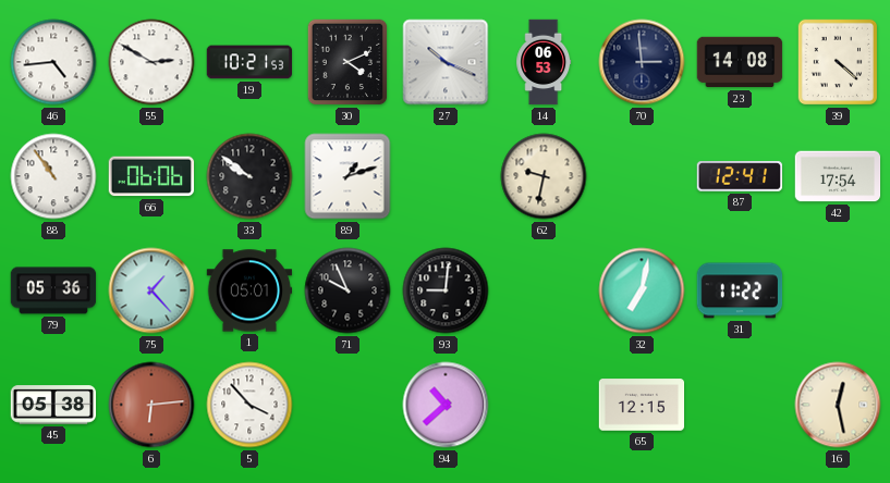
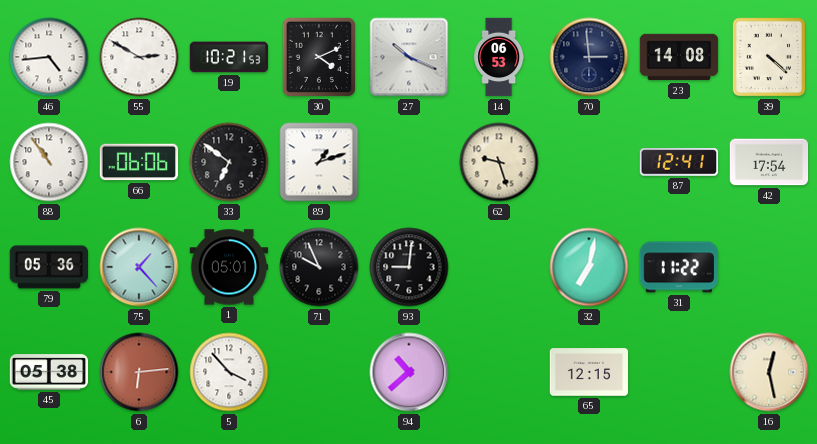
33: 9:51 -> 6:51
62: 9:32 -> 9:27
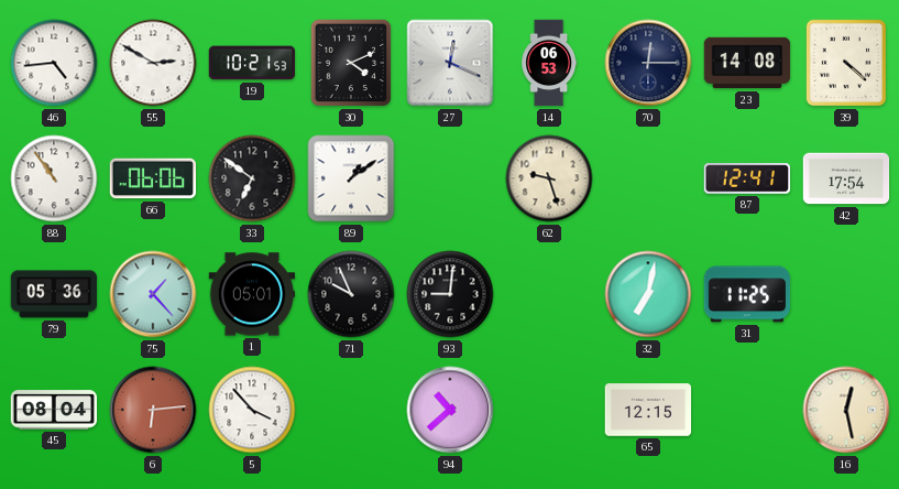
27: 10:19 -> 12:19
70: 2:59 -> 12:15
89: 1:12 -> 1:09
31: 11:22 -> 11:25
45: 05:38 -> 08:04
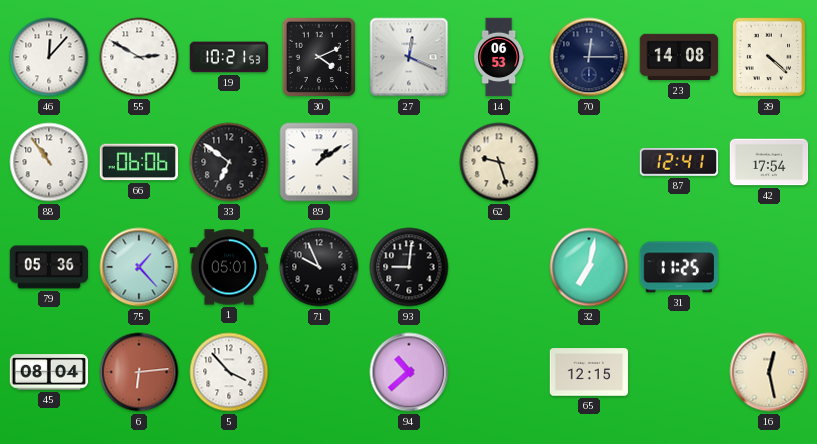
46: 4:44 -> 12:07
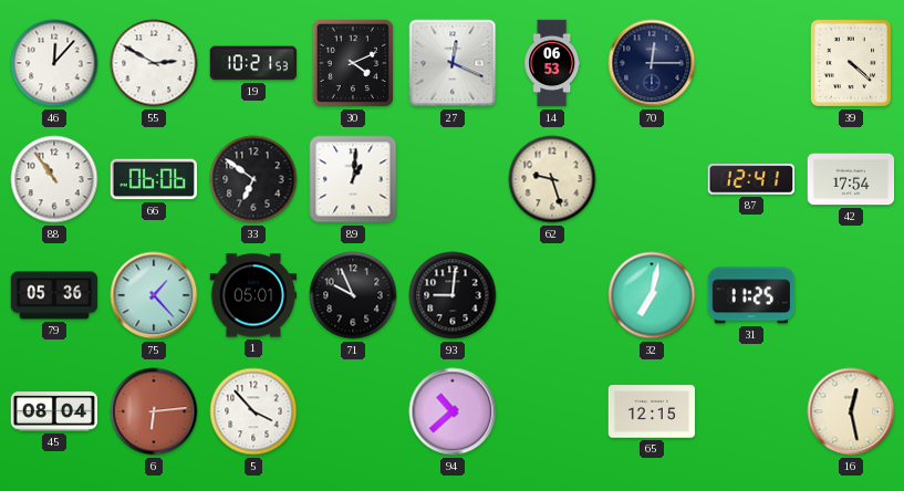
23: 14:08 -> none
89: 1:09 -> 1:01
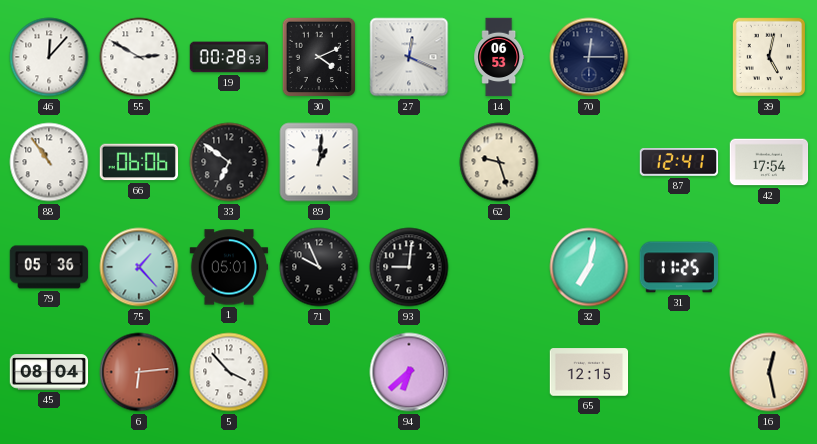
19: 10:21 -> 00:28
39: 4:22 -> 5:02
94: 10:38 -> 6:38
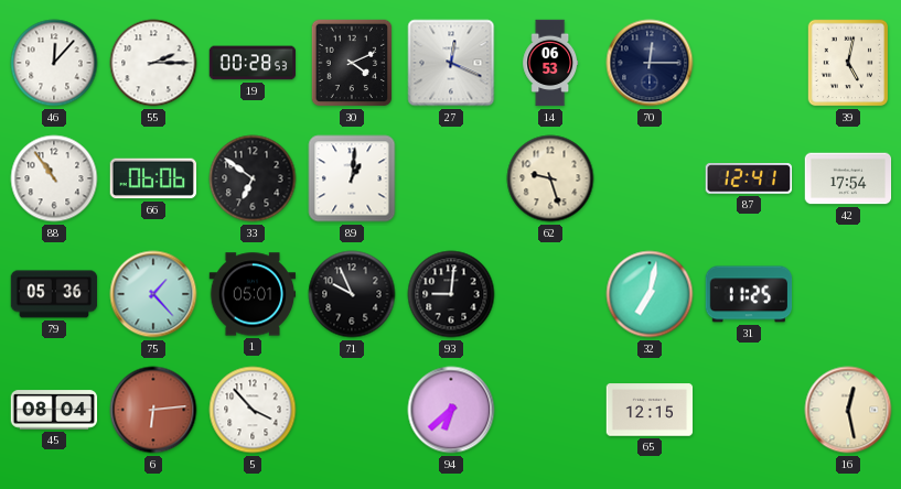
55: 2:50 -> 2:15
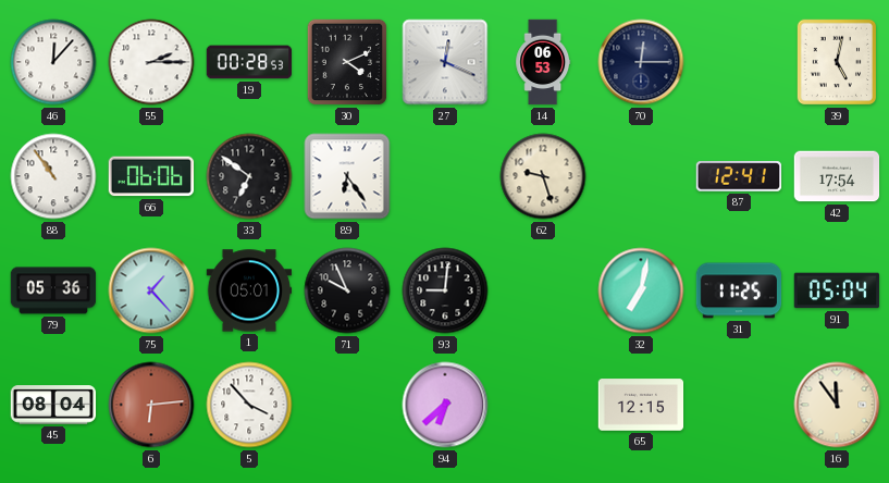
89: 1:01 -> 6:24
91: none -> 05:04
16: 12:28 -> 11:54
